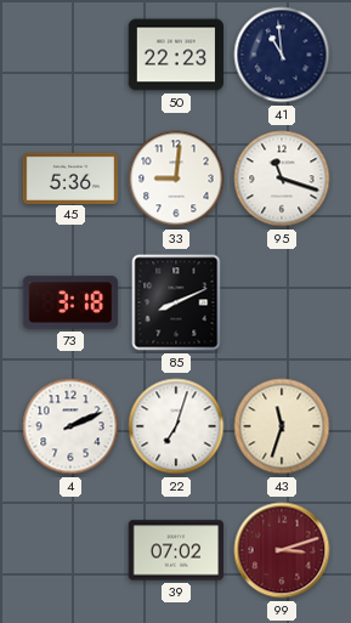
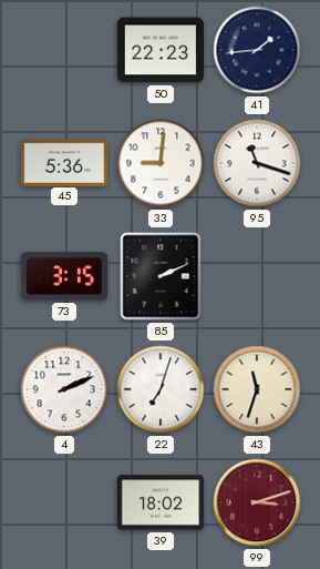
41: 10:59 -> 1:44
73: 3:18 -> 3:15
85: 8:11 -> 2:11
39: 07:02 -> 18:02
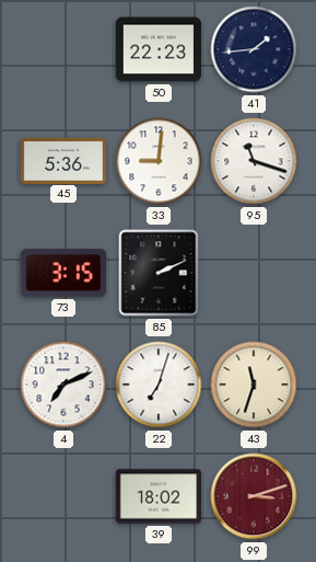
4: 2:11 -> 7:11
